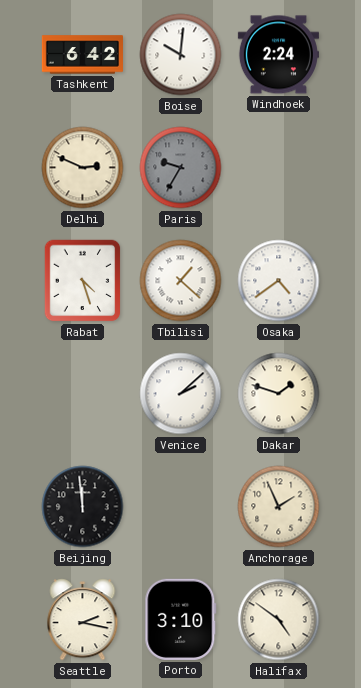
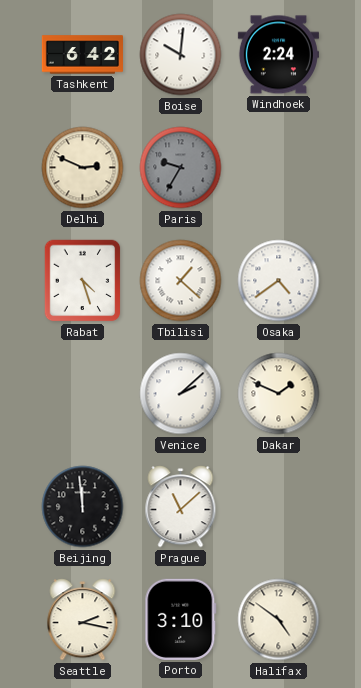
Dakar: 1:48 -> 1:49
Prague: none -> 11:08
Anchorage: 1:56 -> none
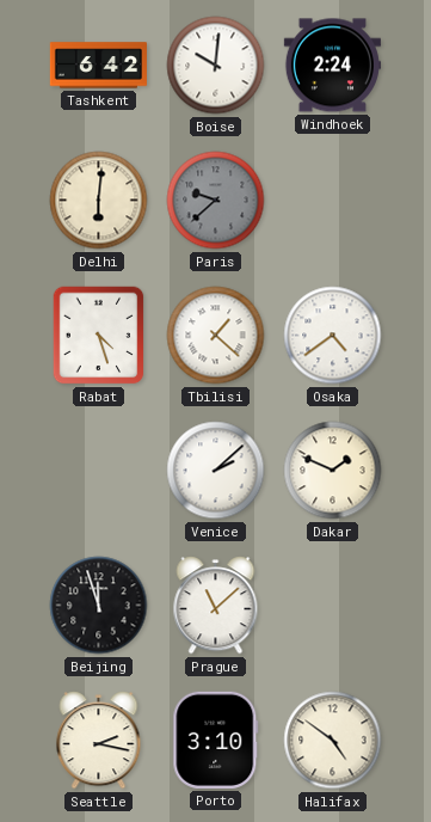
Delhi: 2:49 -> 6:01
Paris: 9:35 -> 9:38
Beijing: 11:59 -> 11:57
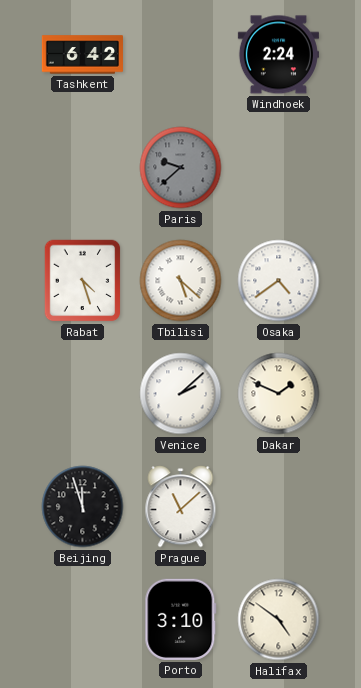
Boise: 10:01 -> none
Delhi: 6:01 -> none
Tbilisi: 1:22 -> 5:22
Seattle: 2:17 -> none
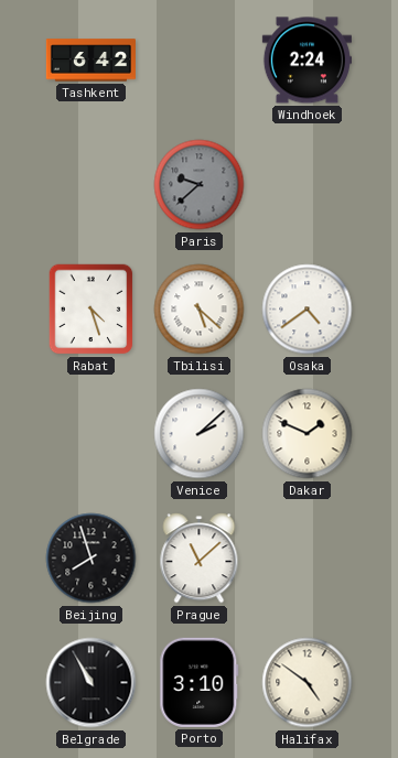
Beijing: 11:57 -> 7:57
Belgrade: none -> 10:55
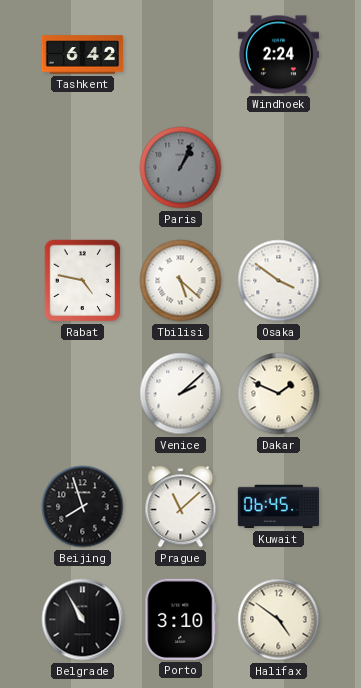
Paris: 9:38 -> 1:04
Rabat: 4:27 -> 4:47
Osaka: 4:39 -> 3:51
Kuwait: none -> 06:45
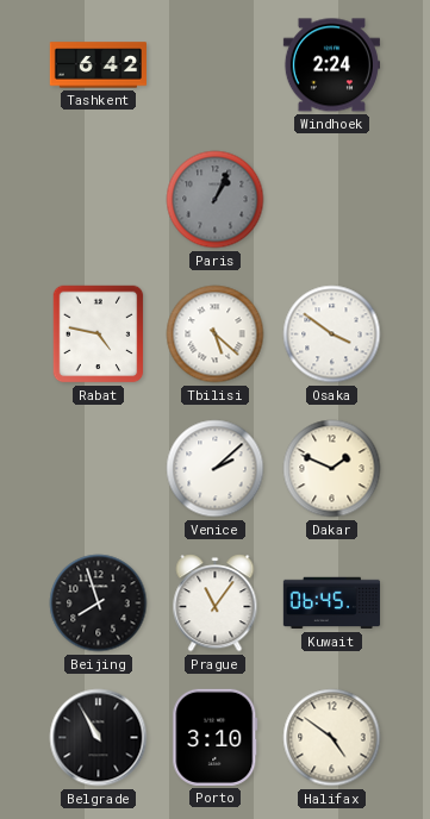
Prague: 11:08 -> 11:06
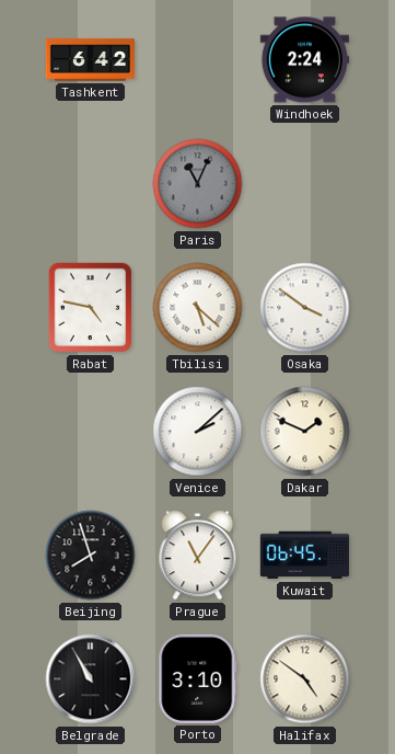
Paris: 1:04 -> 11:04
